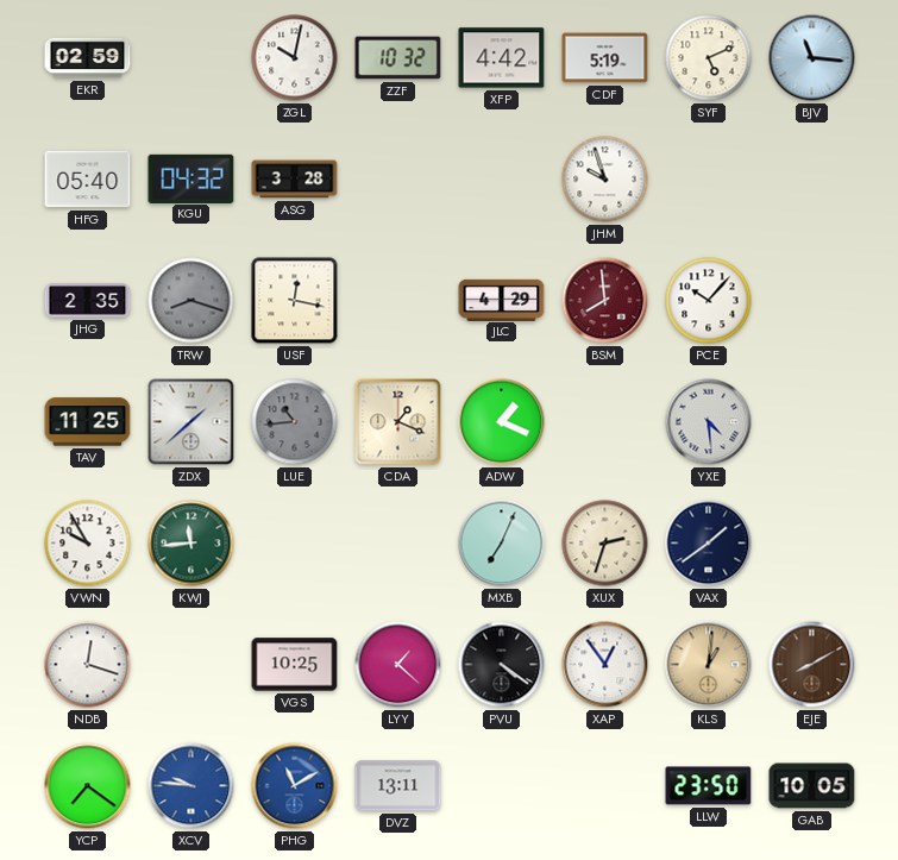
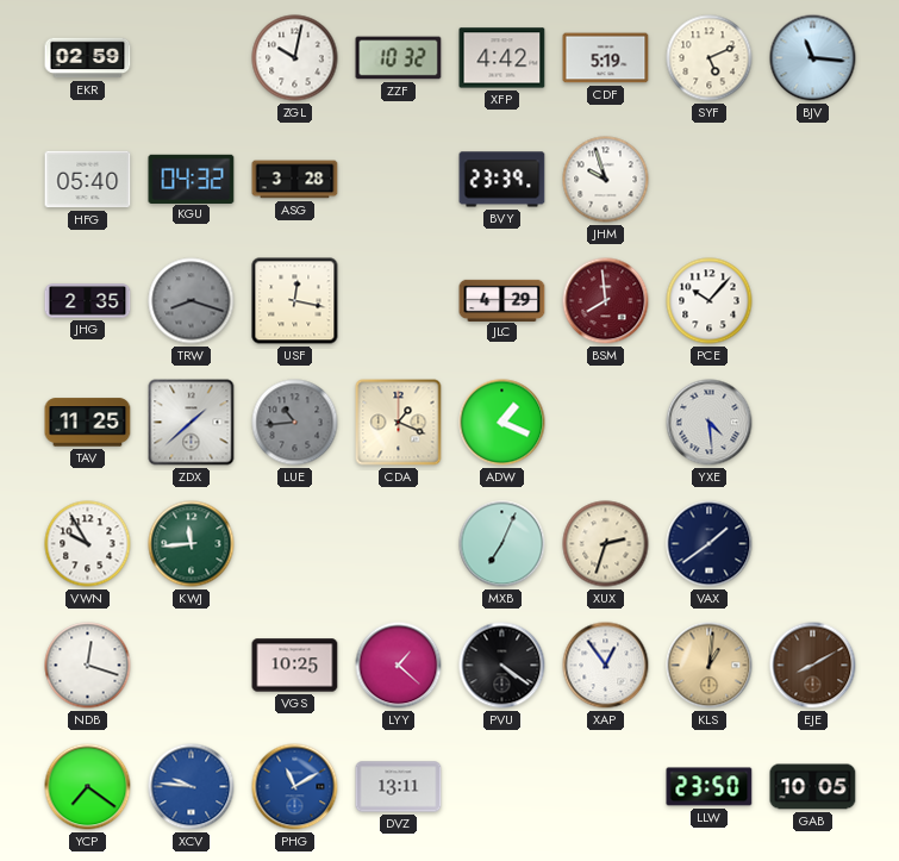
BVY: none -> 23:39
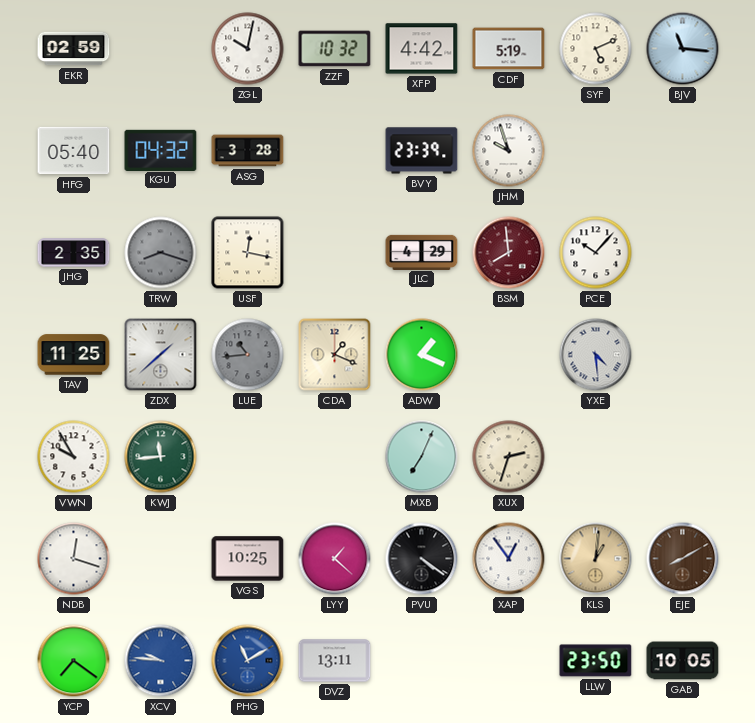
VAX: 1:39 -> none
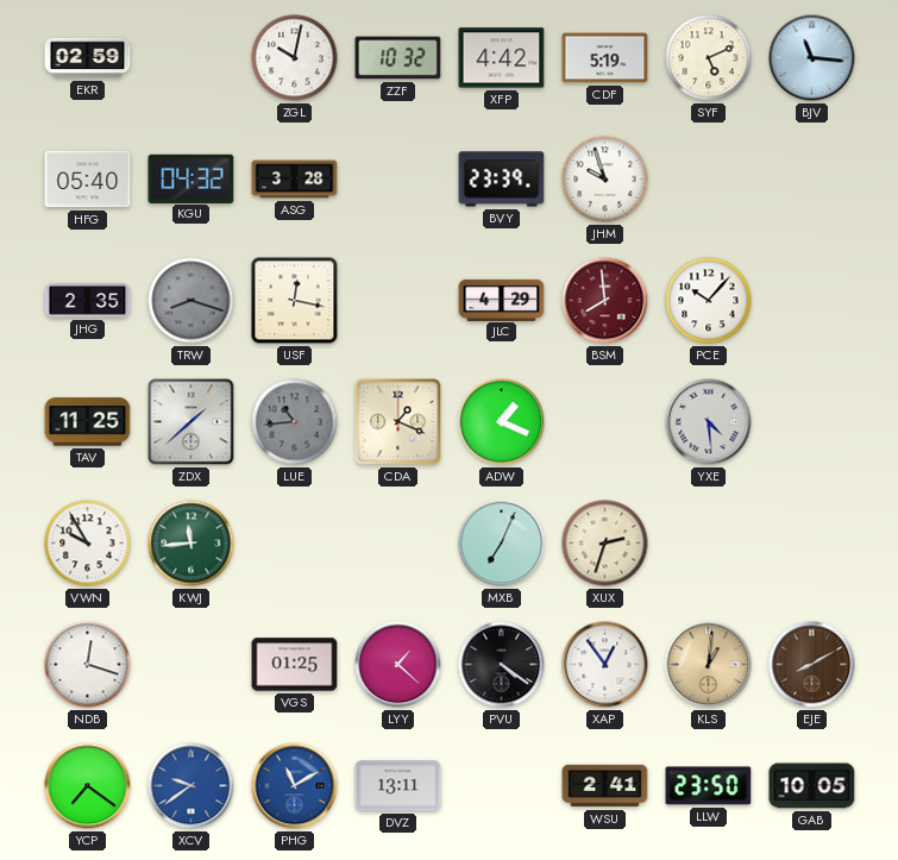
VGS: 10:25 -> 01:25
XCV: 9:46 -> 9:39
WSU: none -> 2:41
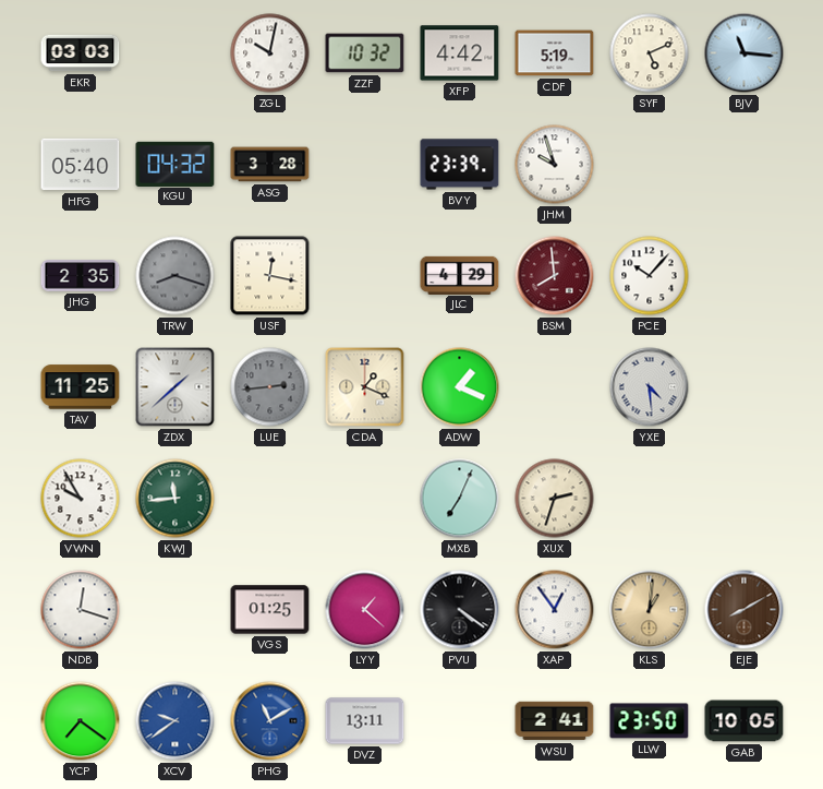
EKR: 02:59 -> 03:03
LUE: 10:44 -> 2:44
